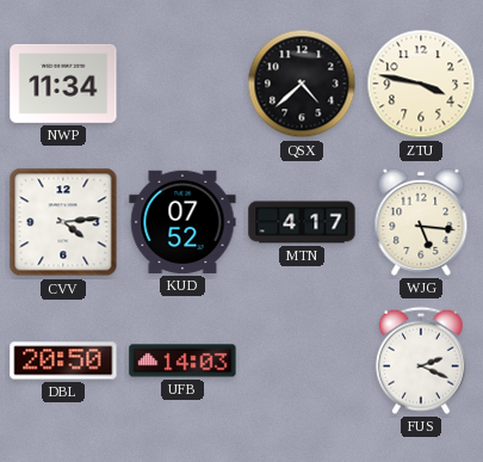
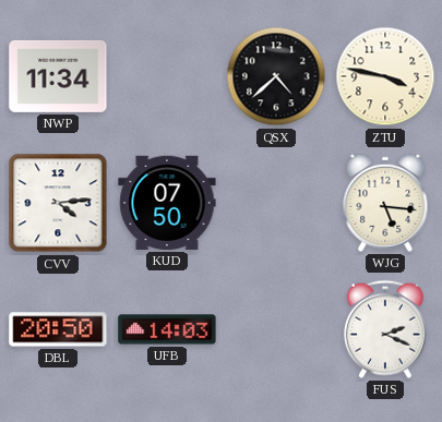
KUD: 07:52 -> 07:50
MTN: 4:17 -> none
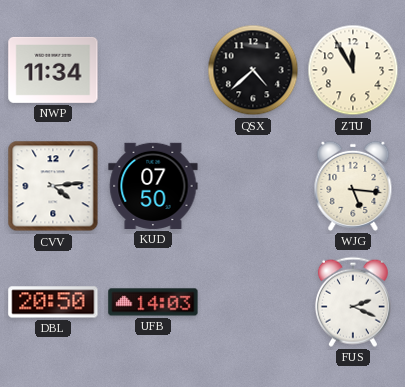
ZTU: 3:47 -> 11:55
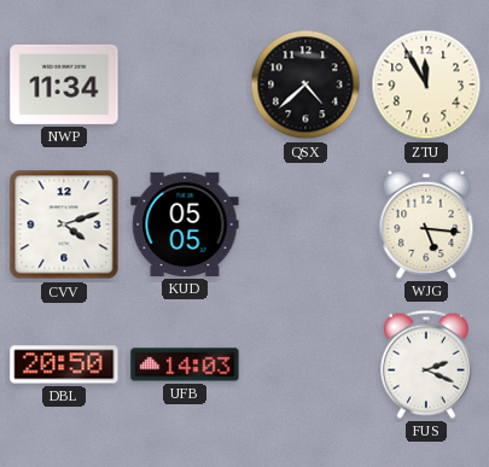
CVV: 4:14 -> 4:12
KUD: 07:50 -> 05:05
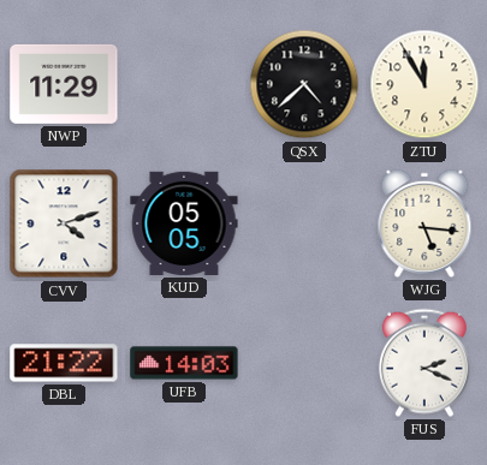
NWP: 11:34 -> 11:29
DBL: 20:50 -> 21:22
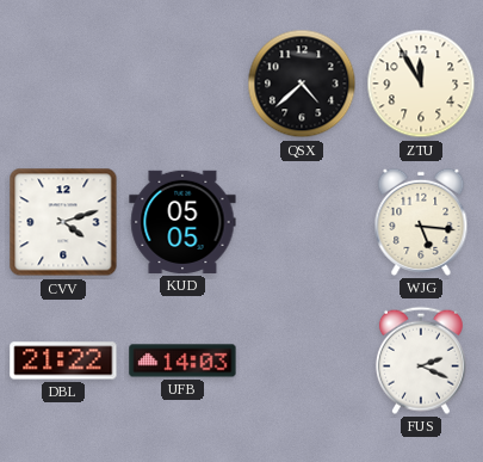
NWP: 11:29 -> none
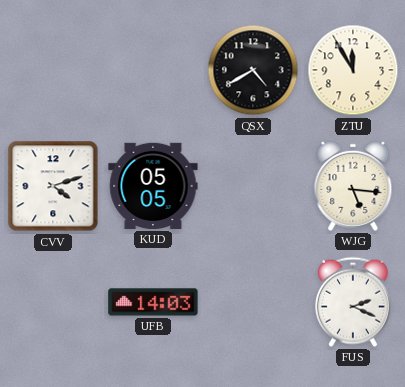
QSX: 4:38 -> 4:40
DBL: 21:22 -> none
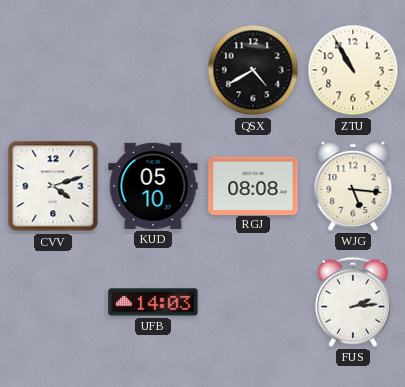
ZTU: 11:55 -> 10:55
KUD: 05:05 -> 05:10
RGJ: none -> 08:08
FUS: 2:19 -> 2:14
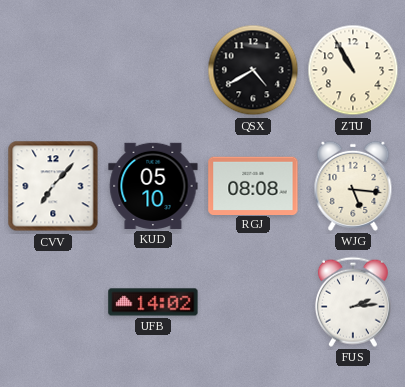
CVV: 4:12 -> 7:07
UFB: 14:03 -> 14:02
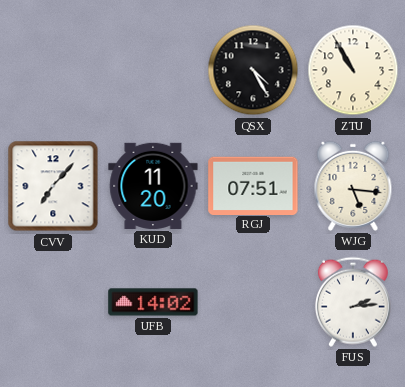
QSX: 4:40 -> 4:25
KUD: 05:10 -> 11:20
RGJ: 08:08 -> 07:51
